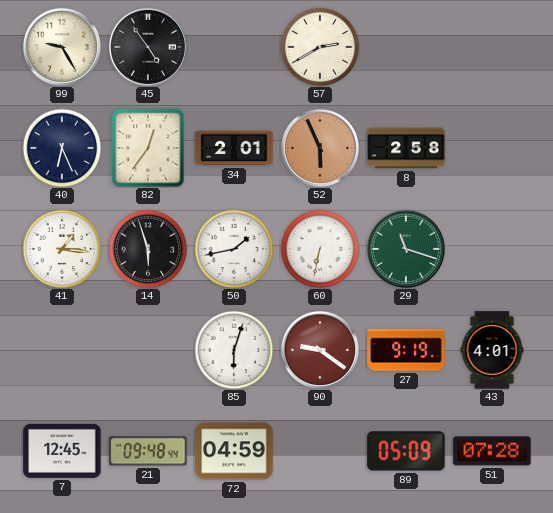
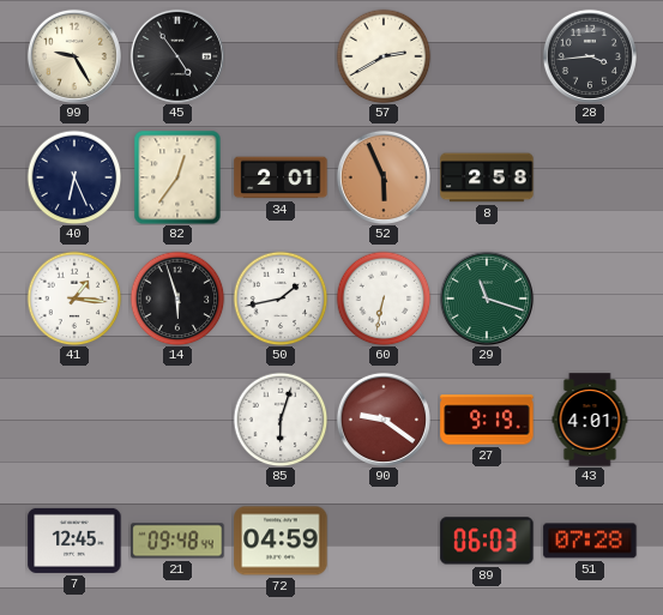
28: none -> 3:44
89: 05:09 -> 06:03
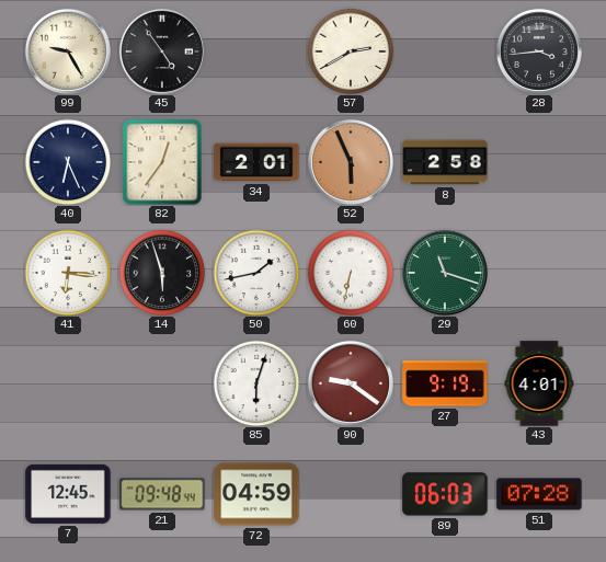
41: 1:16 -> 6:16
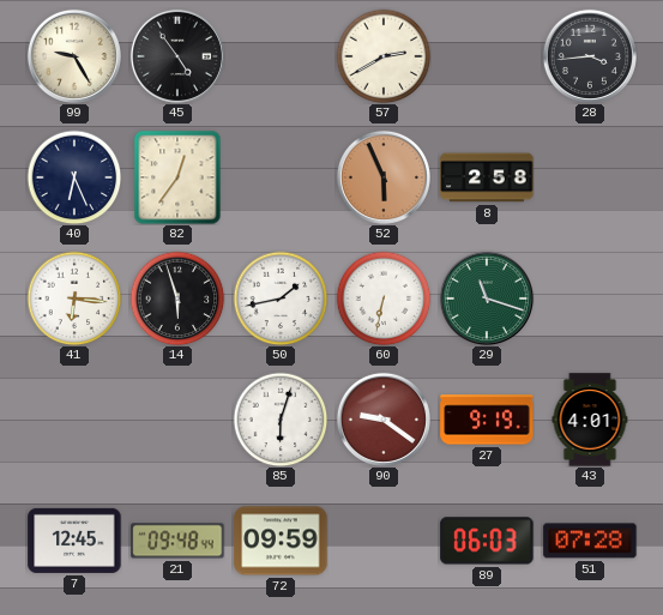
34: 2:01 -> none
72: 04:59 -> 09:59
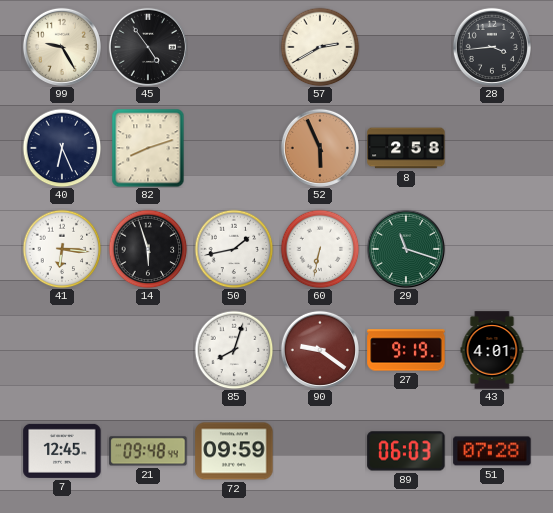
82: 12:36 -> 8:12
85: 6:03 -> 8:03
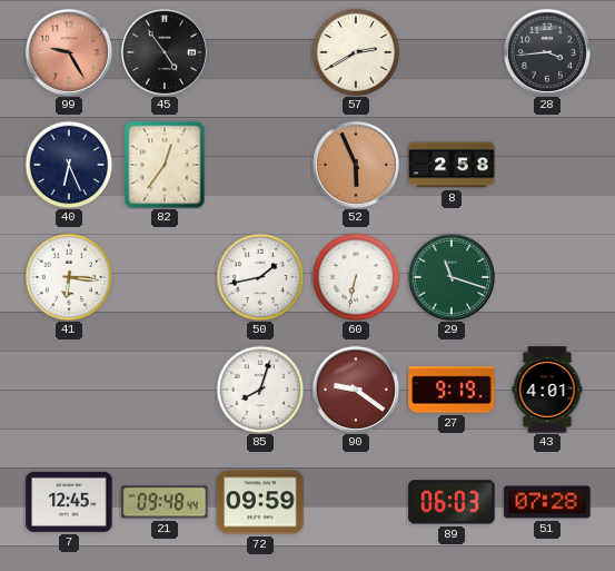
99 dial: cream -> salmon
82: 8:12 -> 12:36
14: 5:57 -> none
